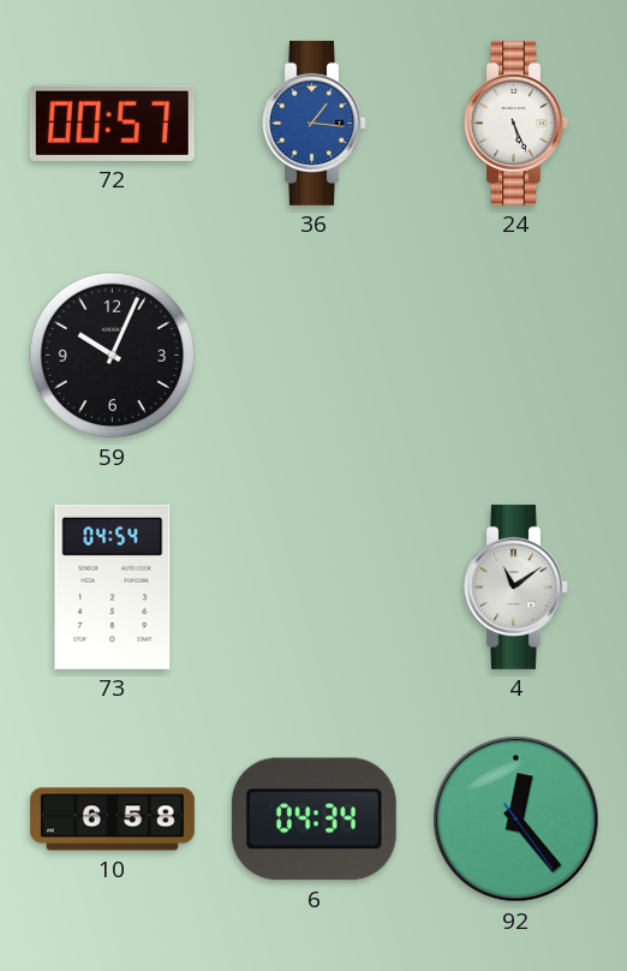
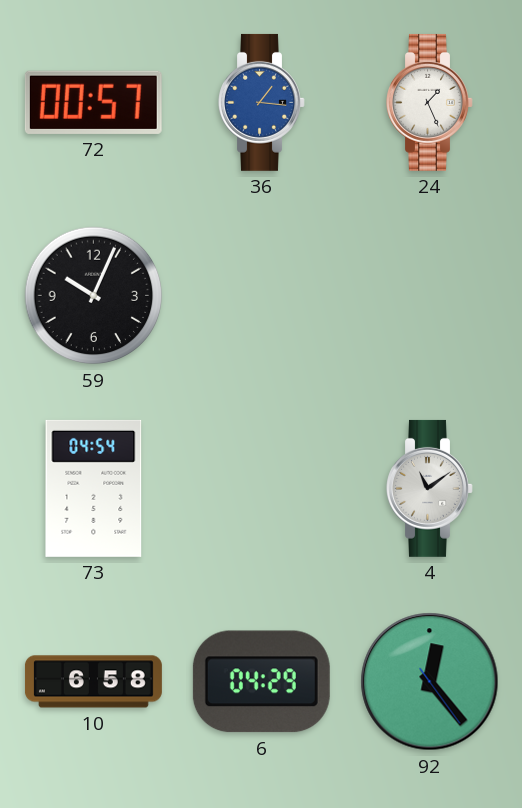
24: 5:26 -> 1:26
6: 04:34 -> 04:29
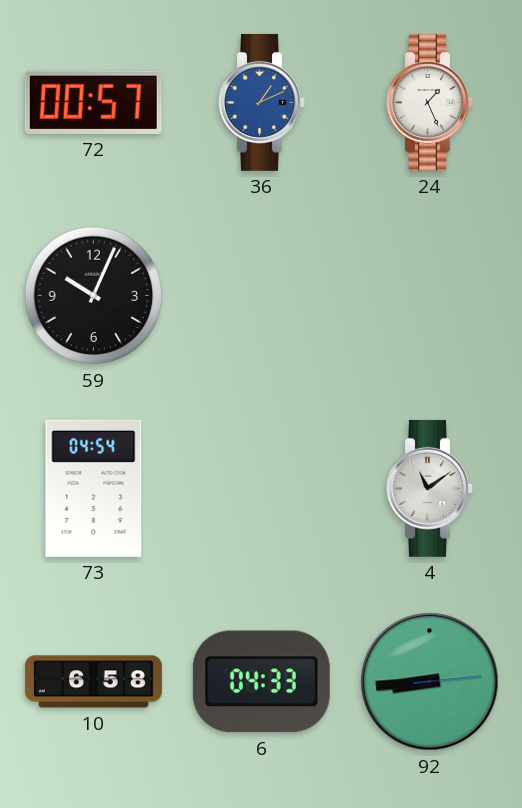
36: 1:16 -> 1:11
6: 04:29 -> 04:33
92: 12:23 -> 8:44
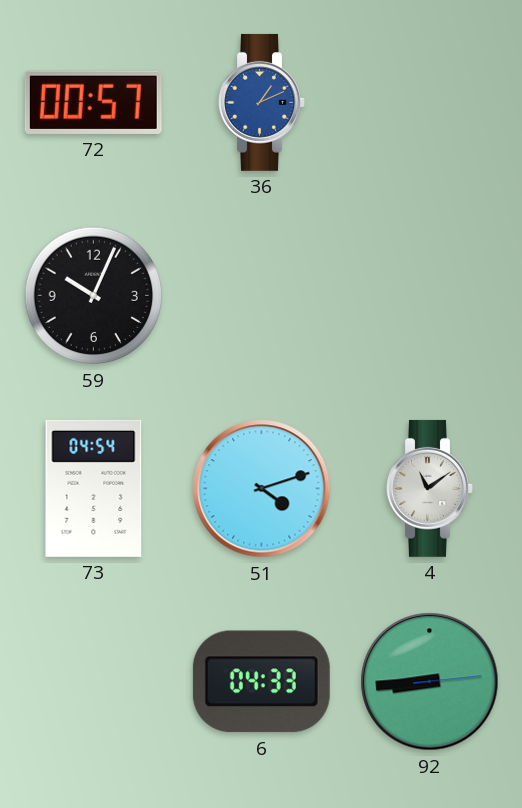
24: 1:26 -> none
51: none -> 4:12
10: 6:58 -> none
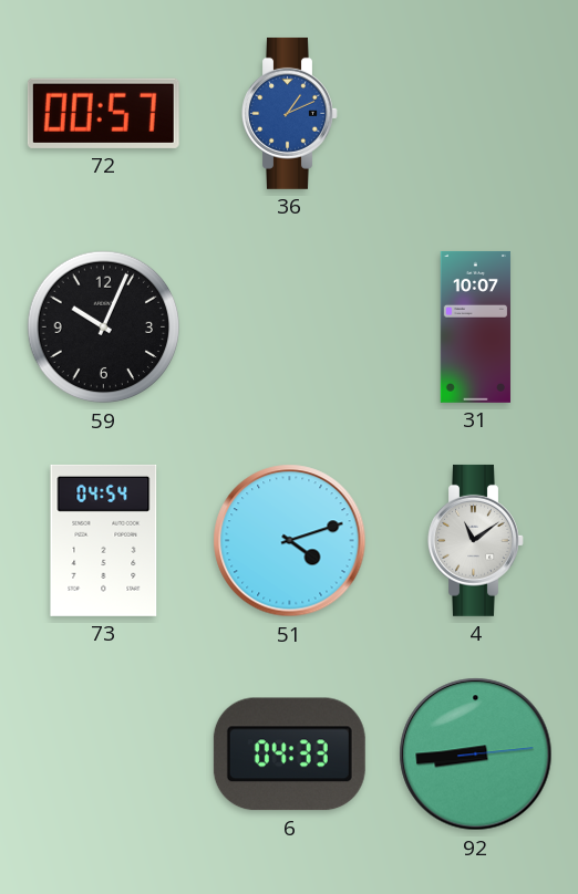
31: none -> 10:07
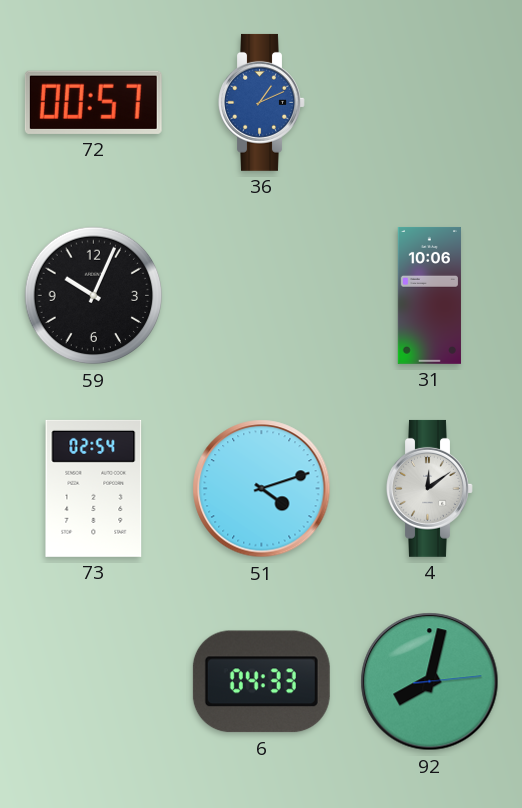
31: 10:07 -> 10:06
73: 04:54 -> 02:54
4: 11:09 -> 12:09
92: 8:44 -> 8:02
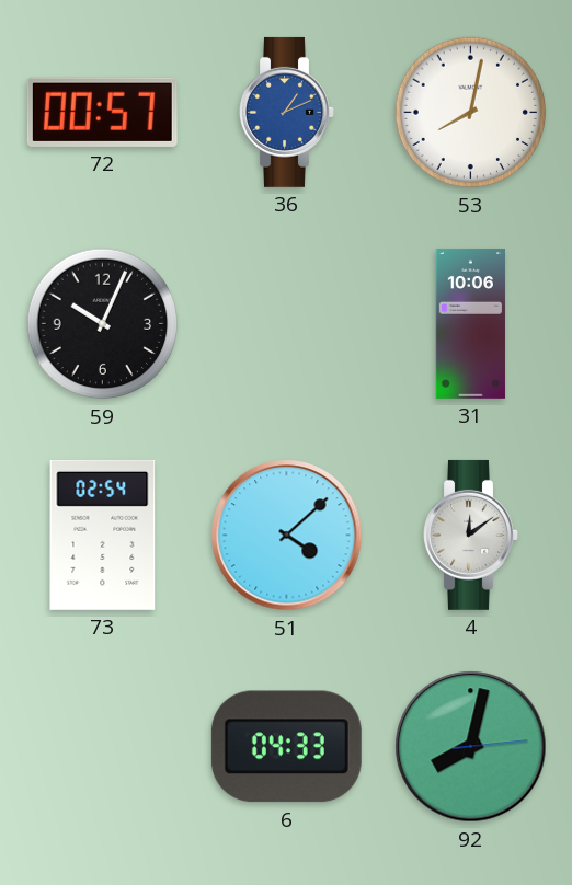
53: none -> 8:02
51: 4:12 -> 4:08
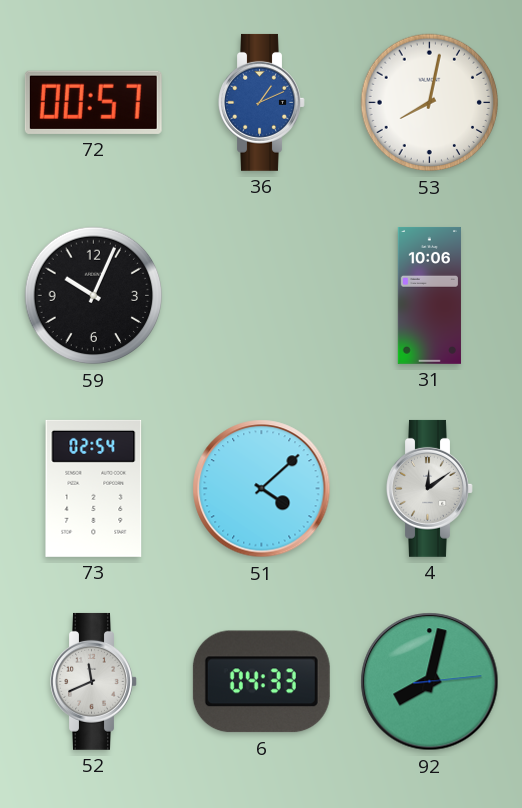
52: none -> 11:41
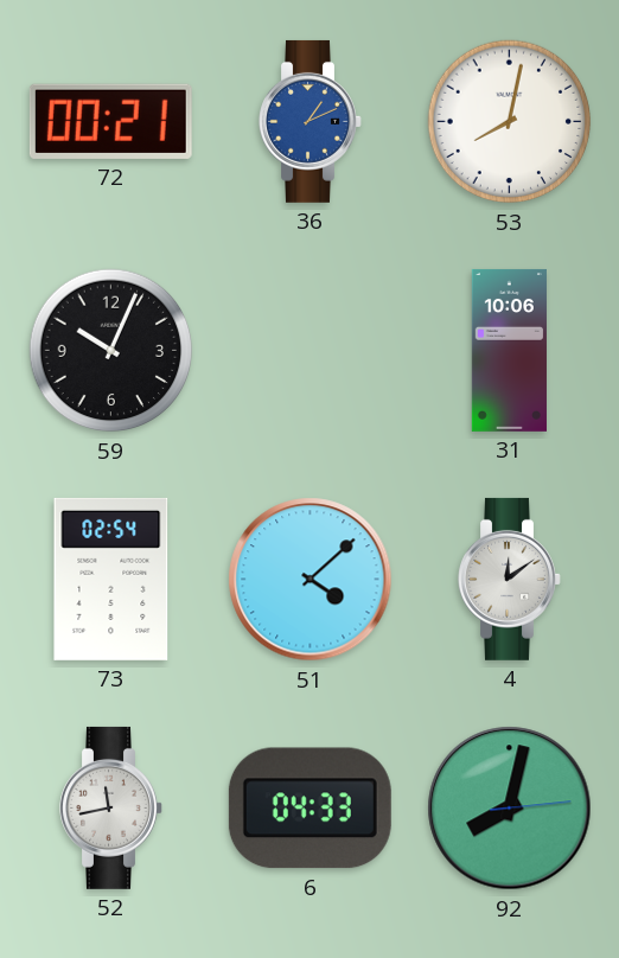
72: 00:57 -> 00:21
52: 11:41 -> 11:43
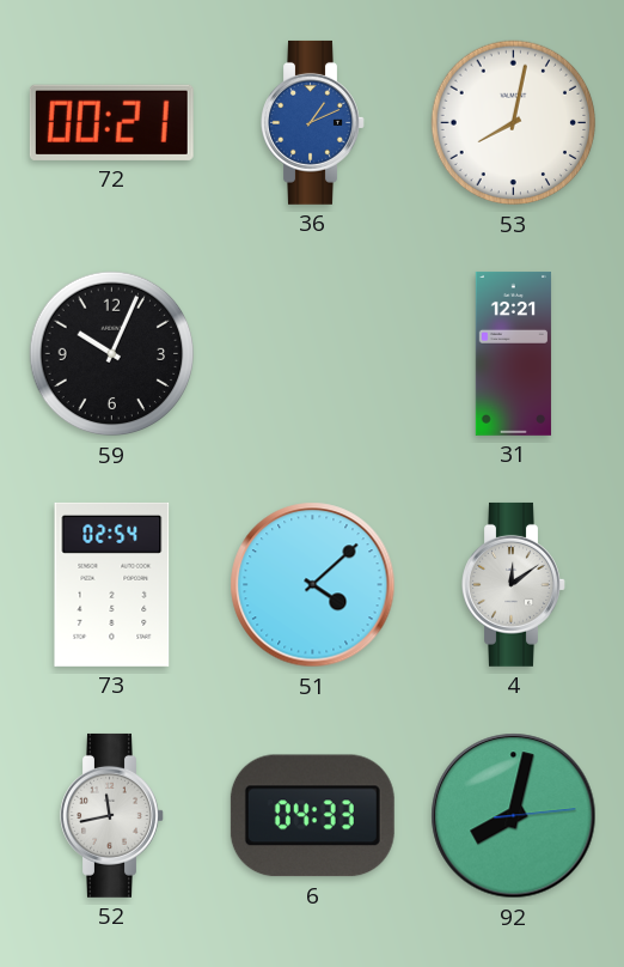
31: 10:06 -> 12:21
